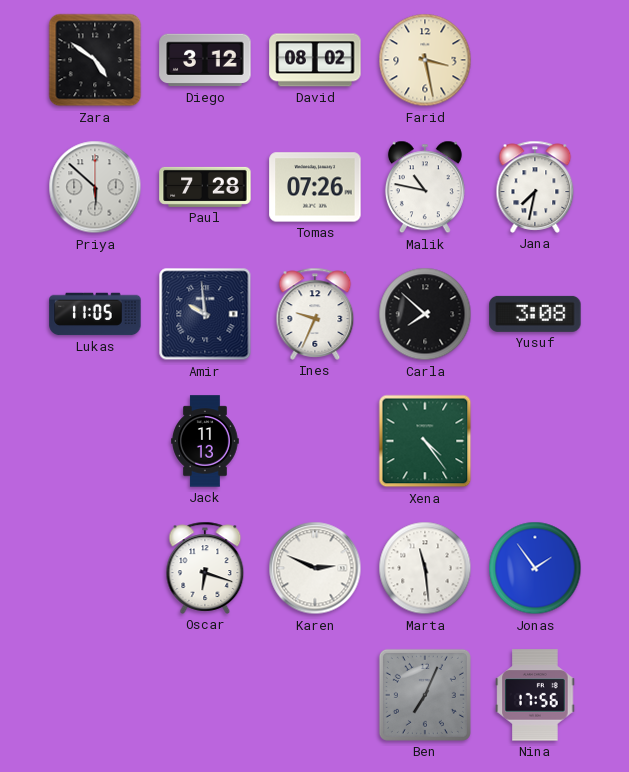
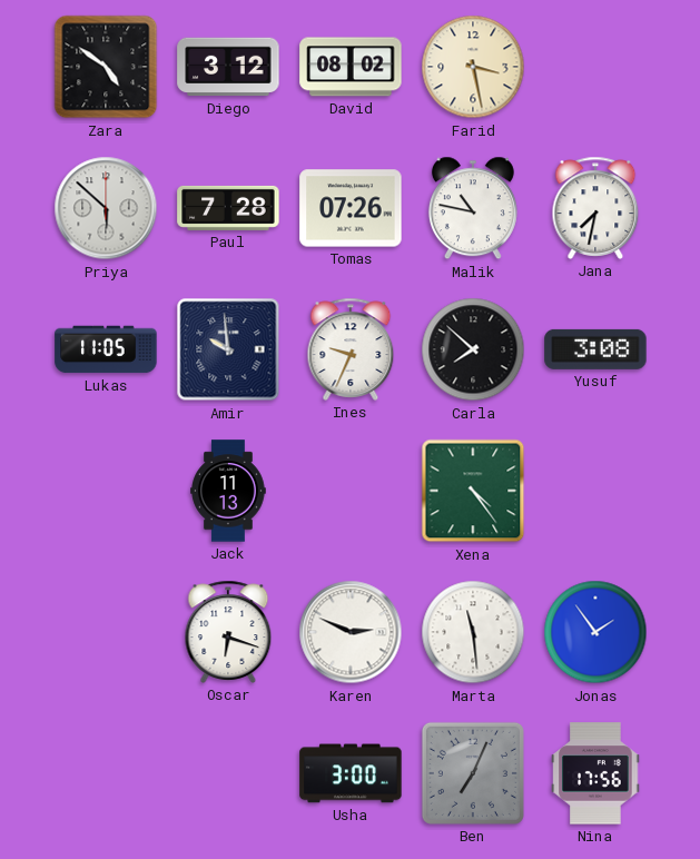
Usha: none -> 3:00
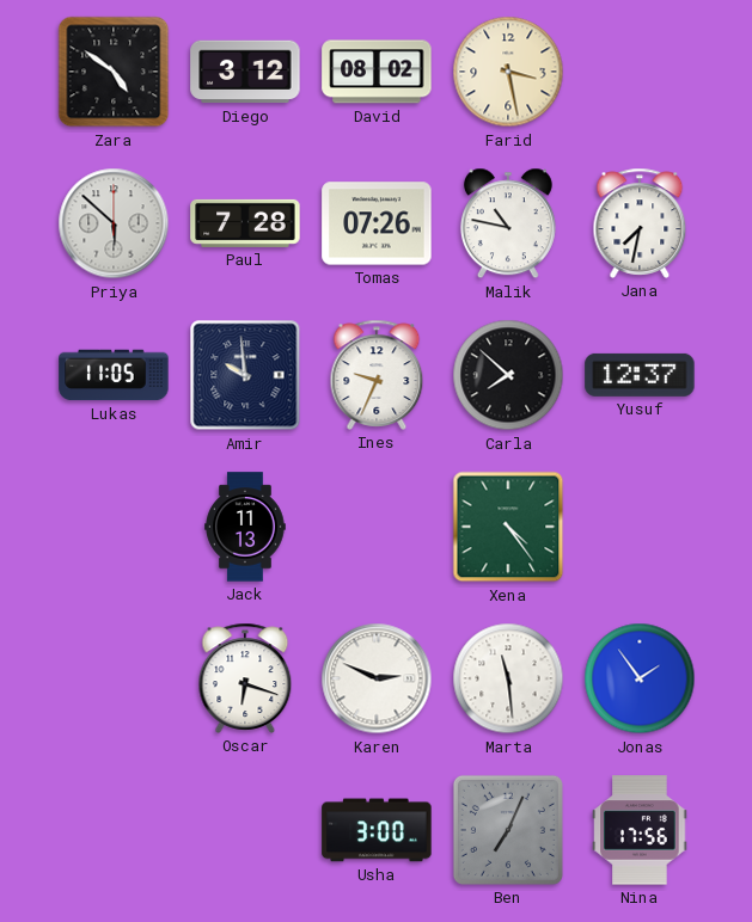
Yusuf: 3:08 -> 12:37
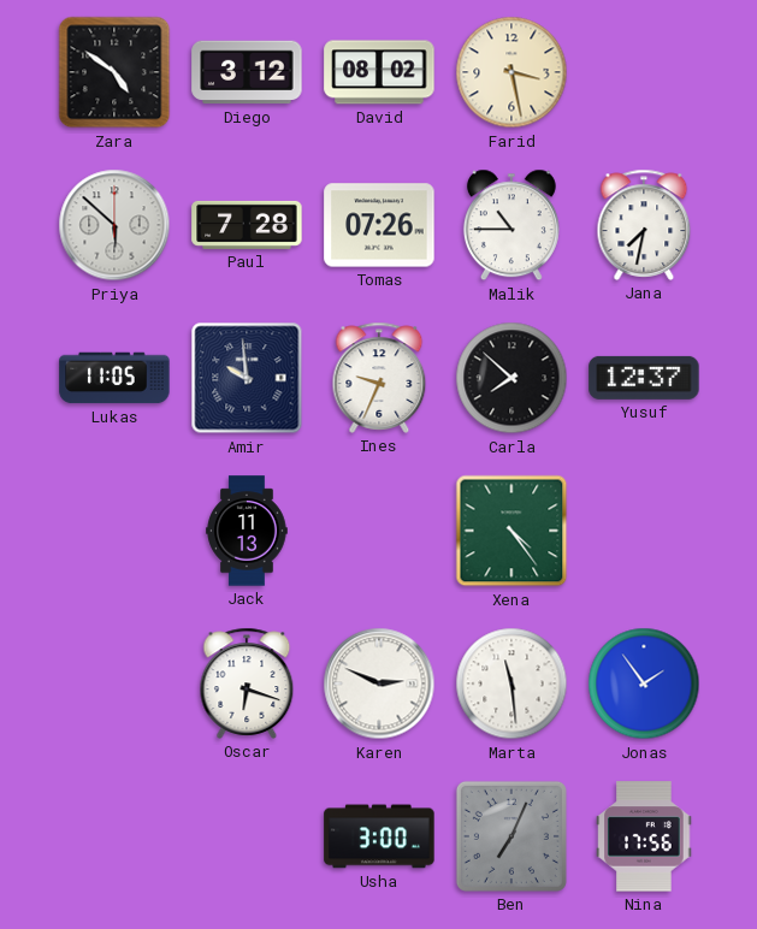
Malik: 10:47 -> 10:45
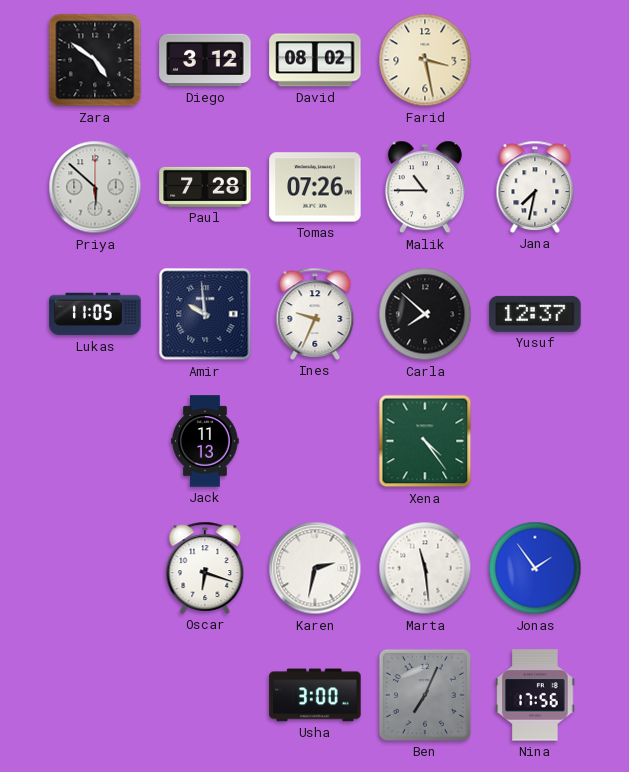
Karen: 2:49 -> 2:32
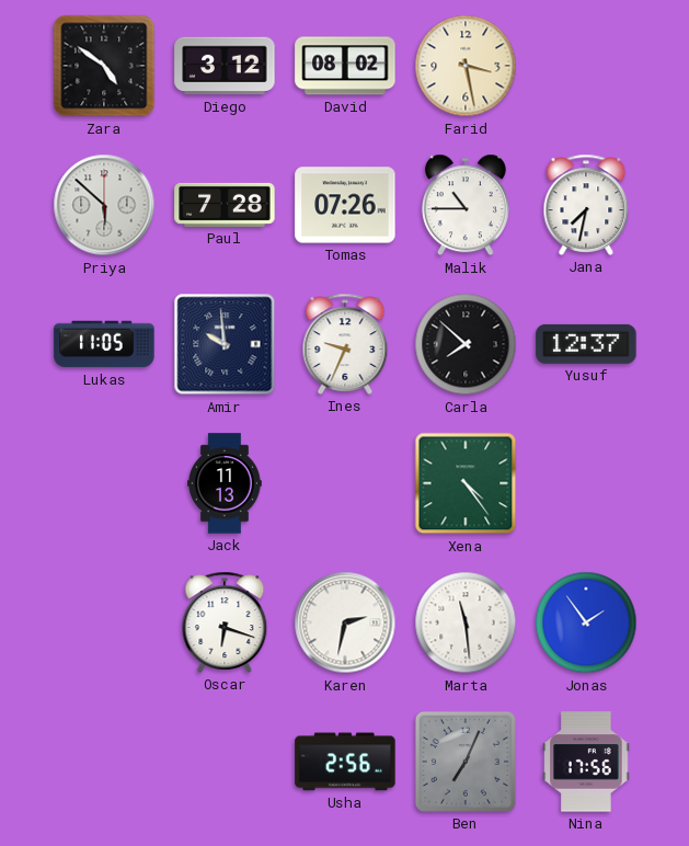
Usha: 3:00 -> 2:56
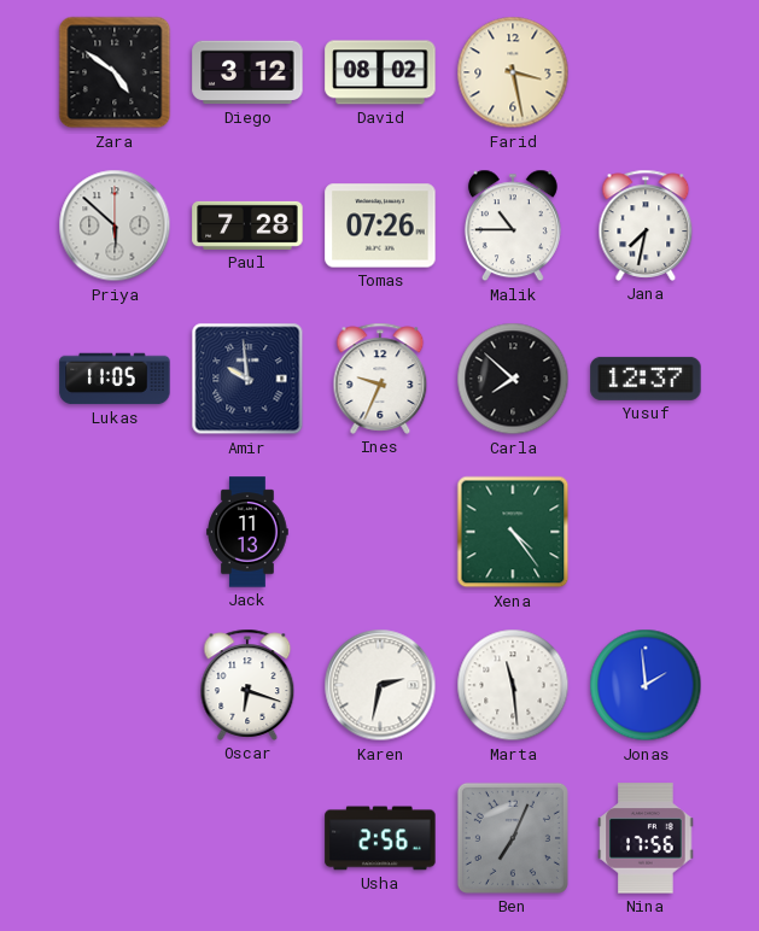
Jonas: 1:54 -> 1:59
